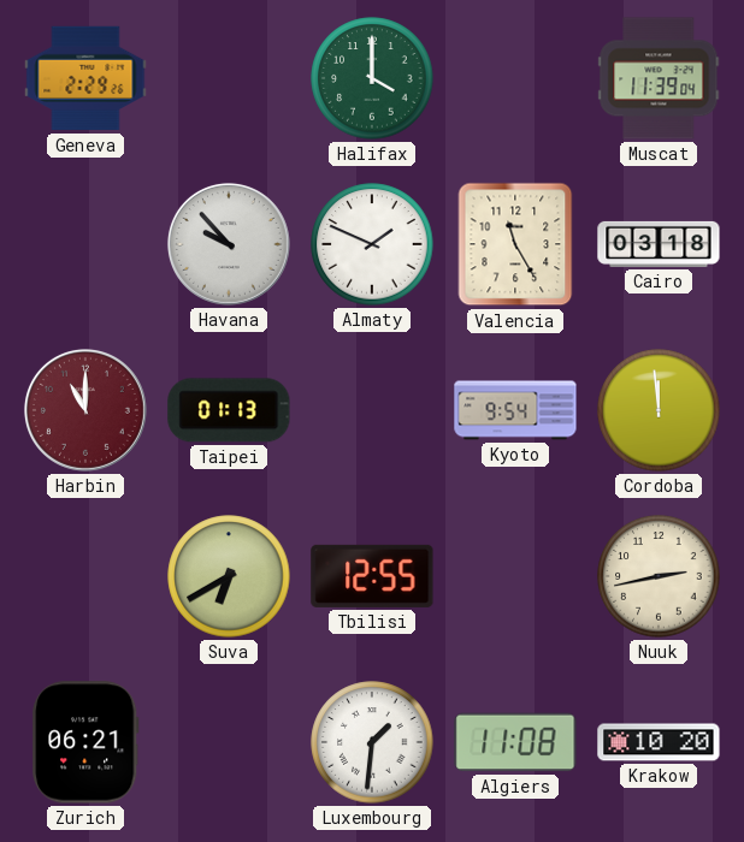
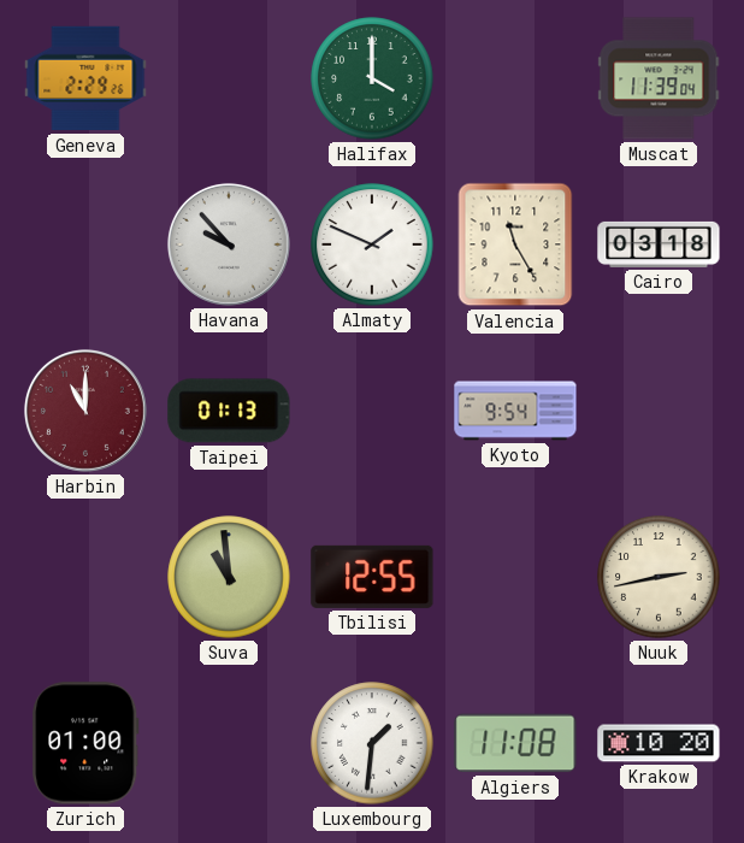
Cordoba: 11:59 -> none
Suva: 6:40 -> 10:59
Zurich: 06:21 -> 01:00
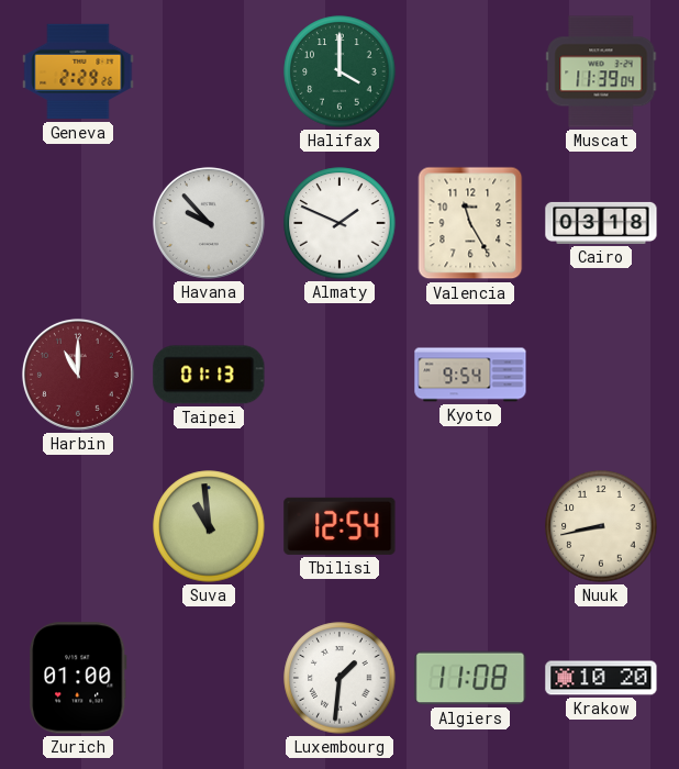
Tbilisi: 12:55 -> 12:54
Nuuk: 2:43 -> 8:43
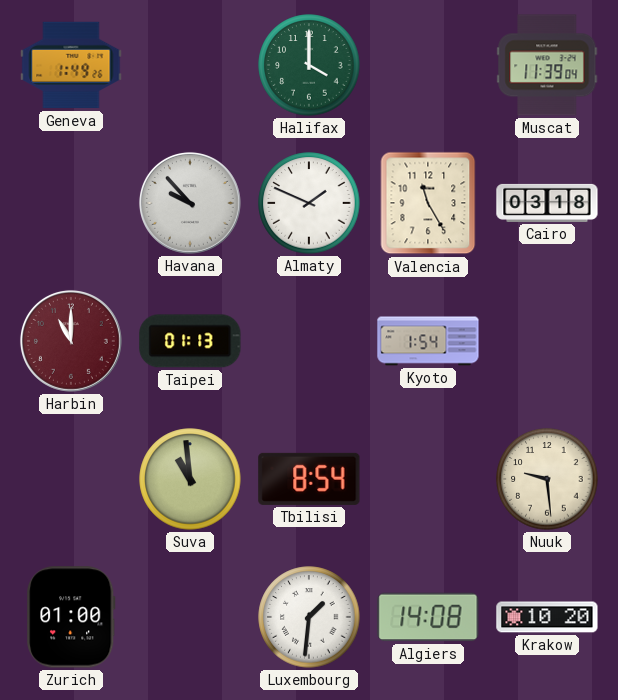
Geneva: 2:29 -> 1:49
Kyoto: 9:54 -> 1:54
Tbilisi: 12:54 -> 8:54
Nuuk: 8:43 -> 9:29
Algiers: 11:08 -> 14:08
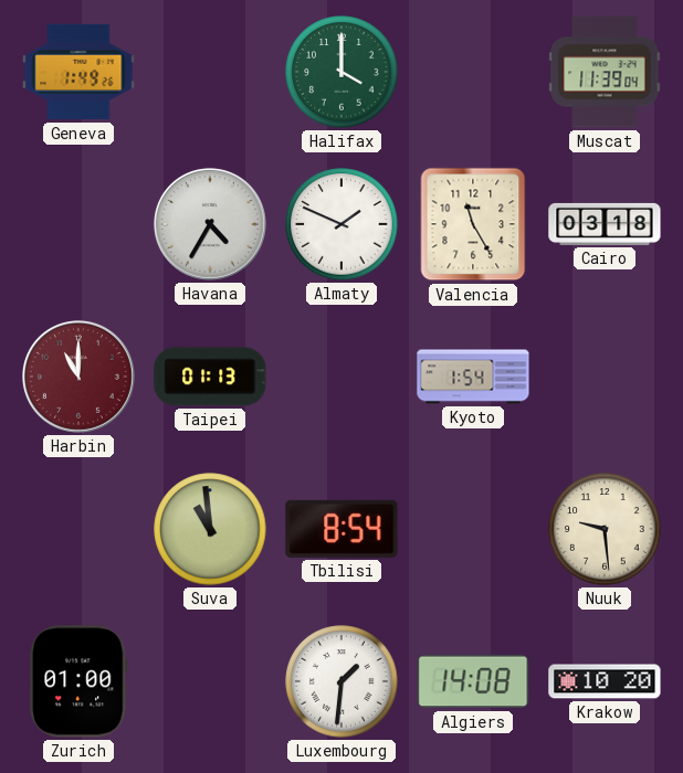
Havana: 9:53 -> 4:35
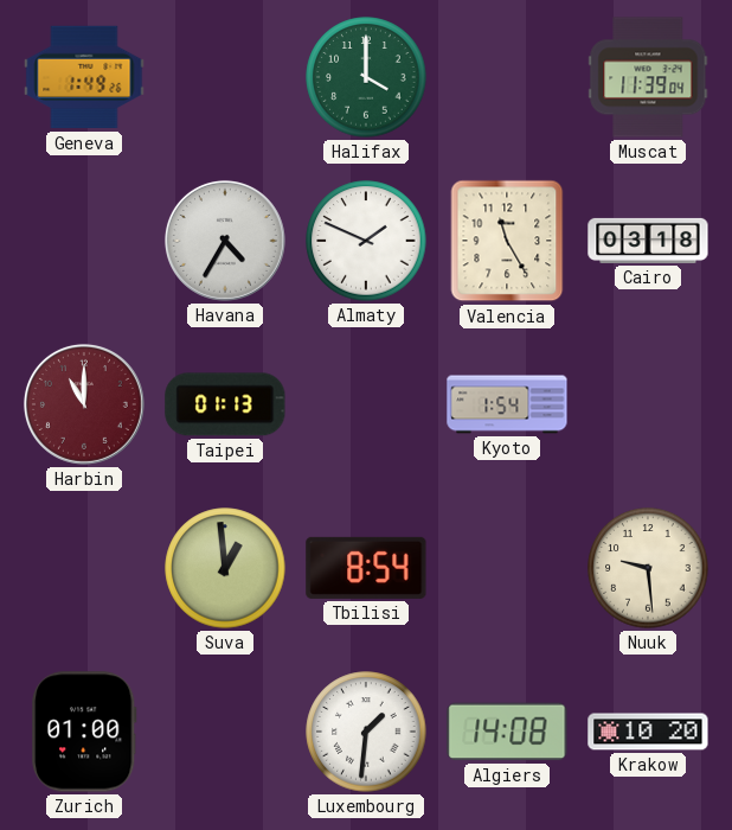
Suva: 10:59 -> 12:59
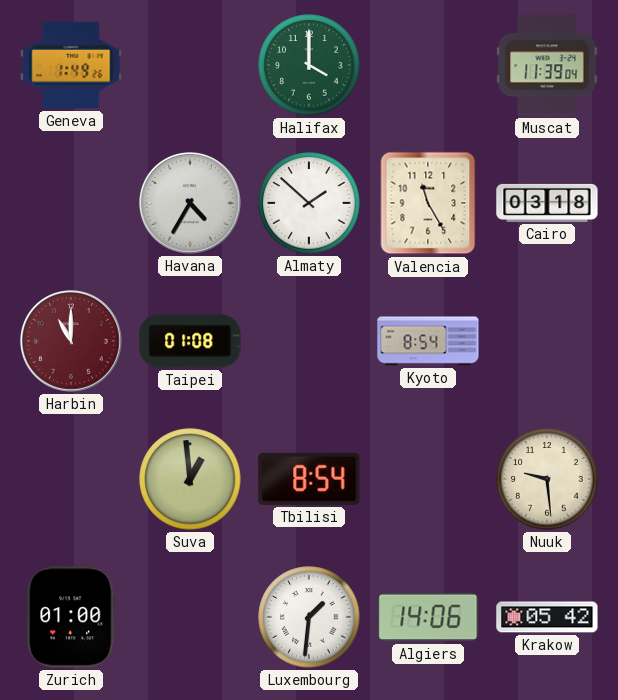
Almaty: 1:49 -> 1:52
Taipei: 01:13 -> 01:08
Kyoto: 1:54 -> 8:54
Algiers: 14:08 -> 14:06
Krakow: 10:20 -> 05:42
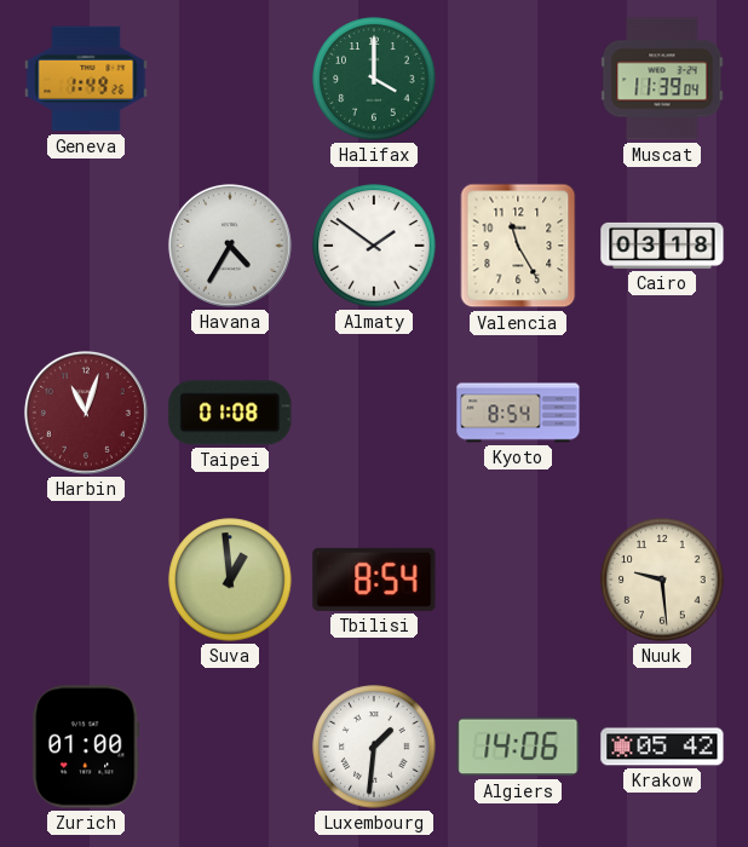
Almaty: 1:52 -> 1:51
Harbin: 11:00 -> 11:03
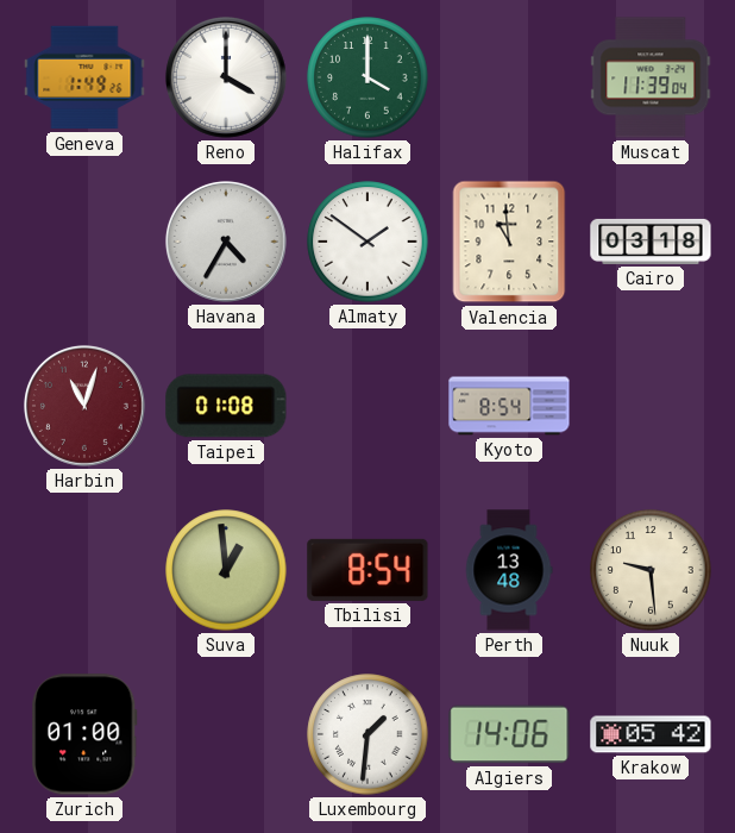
Reno: none -> 4:00
Valencia: 11:25 -> 10:59
Perth: none -> 13:48
